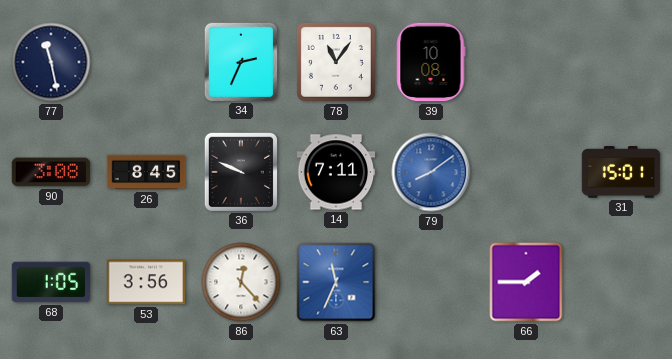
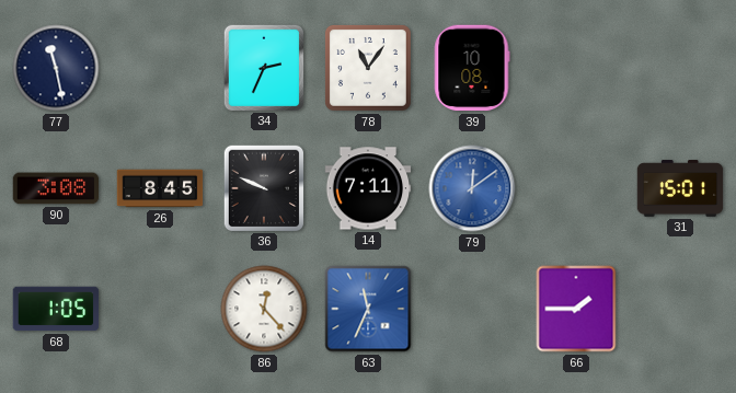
79: 8:09 -> 12:09
53: 3:56 -> none
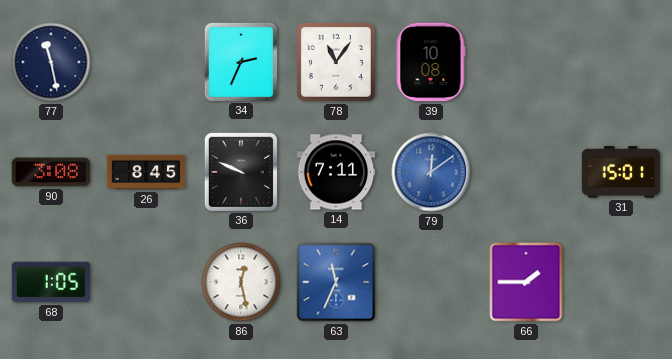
86: 12:23 -> 12:28
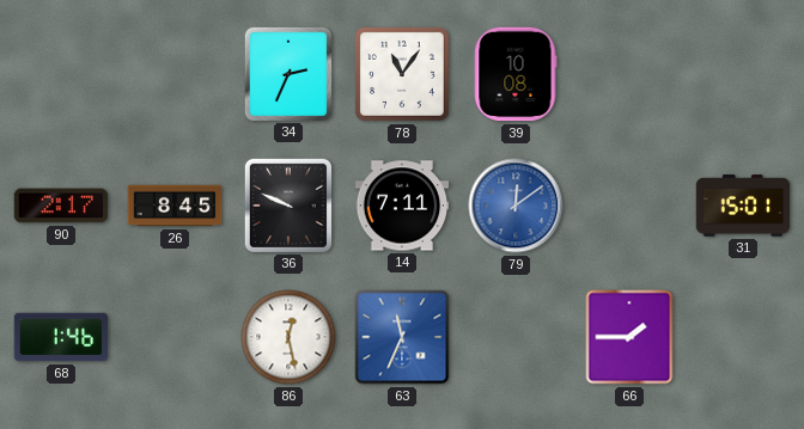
77: 11:28 -> none
90: 3:08 -> 2:17
68: 1:05 -> 1:46
